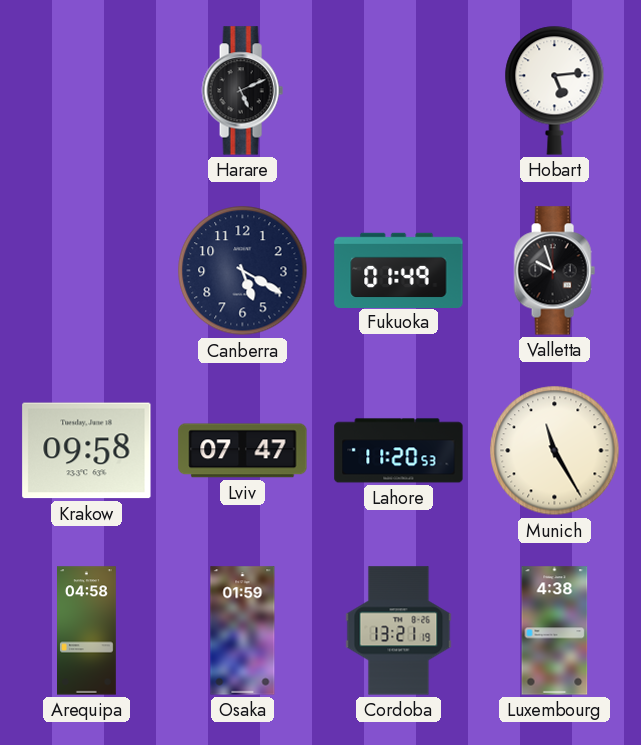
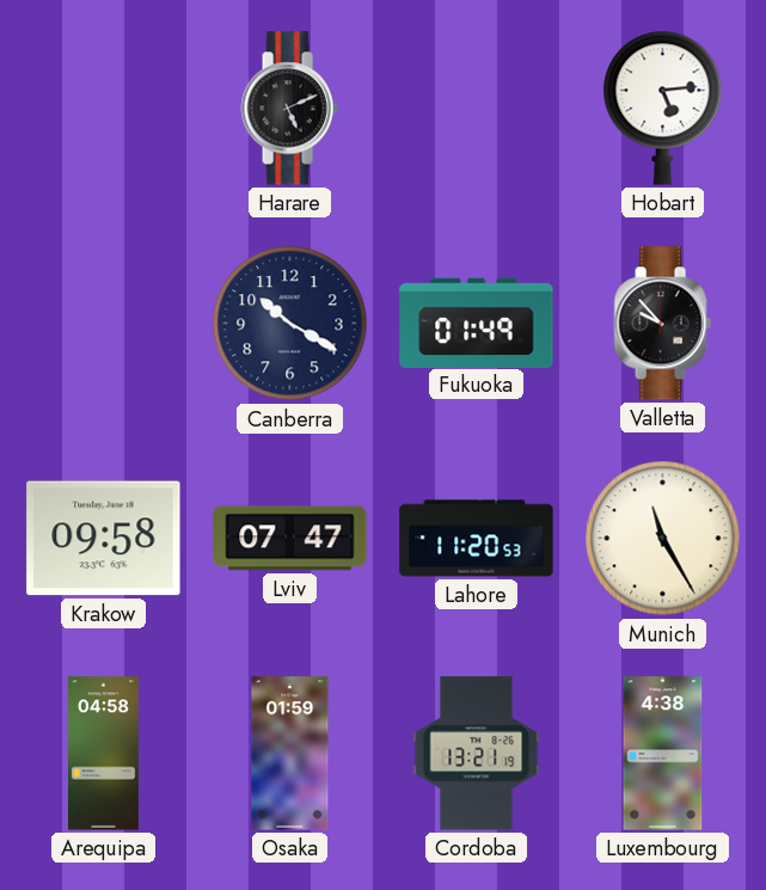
Canberra: 5:20 -> 10:20
Valletta: 9:57 -> 9:53
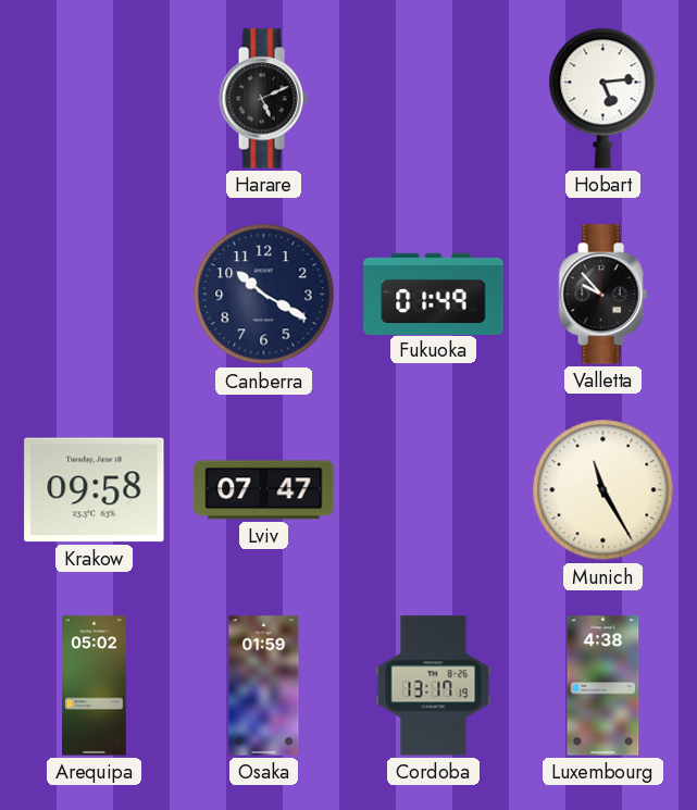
Lahore: 11:20 -> none
Arequipa: 04:58 -> 05:02
Cordoba: 13:21 -> 13:17
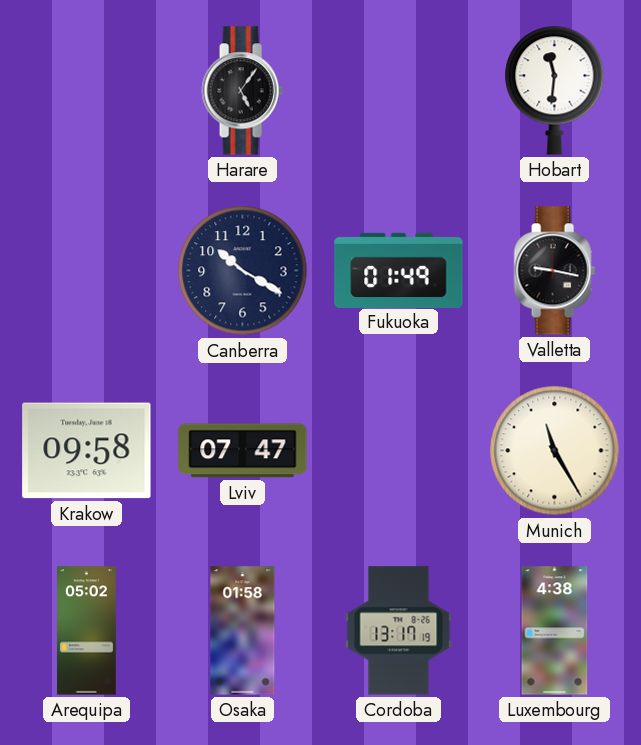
Harare: 5:11 -> 5:06
Hobart: 5:14 -> 11:31
Valletta: 9:53 -> 9:17
Osaka: 01:59 -> 01:58
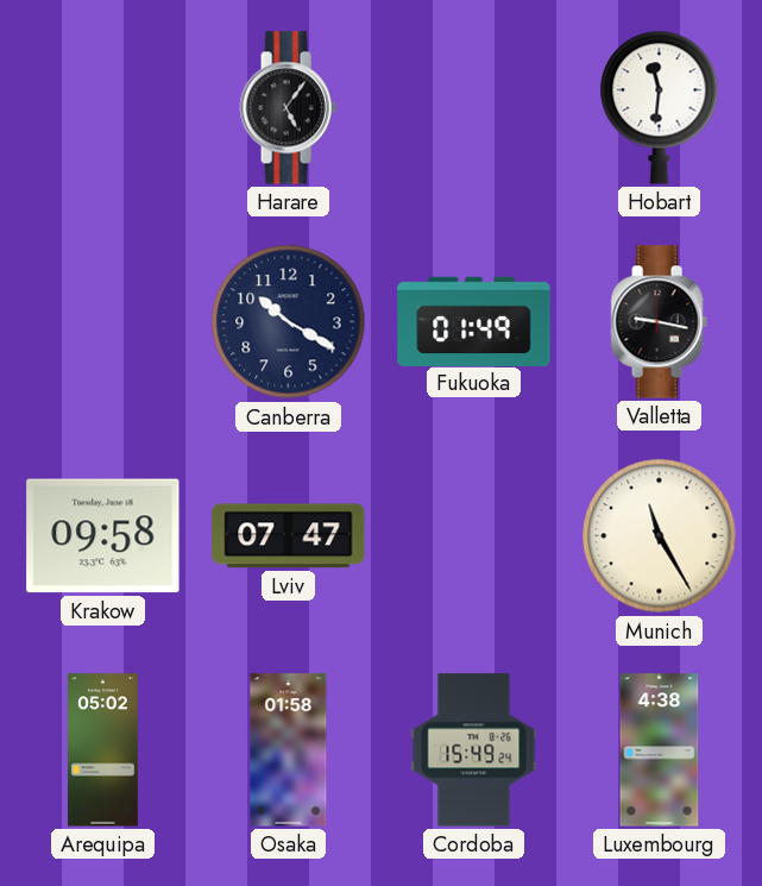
Cordoba: 13:17 -> 15:49
